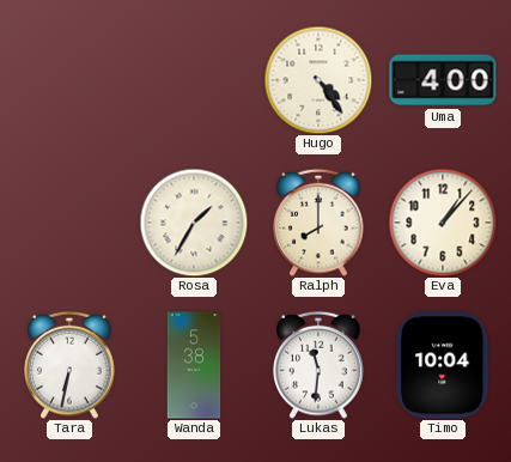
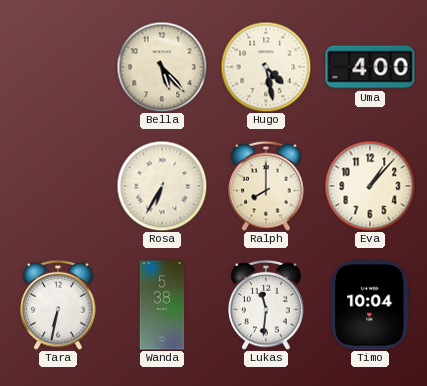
Bella: none -> 5:23
Hugo: 4:24 -> 4:28
Rosa: 1:35 -> 6:35
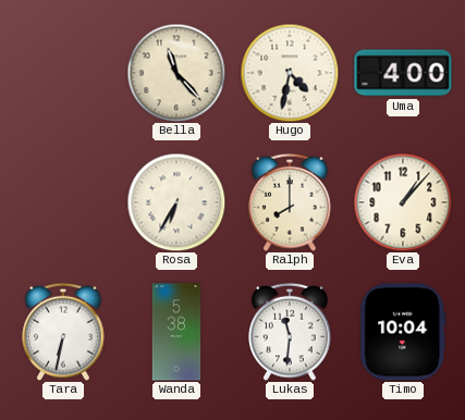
Bella: 5:23 -> 11:23
Hugo: 4:28 -> 4:32
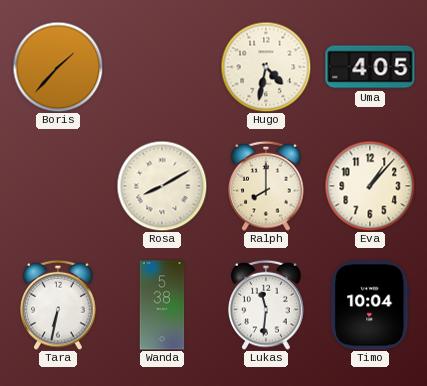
Boris: none -> 1:37
Bella: 11:23 -> none
Uma: 4:00 -> 4:05
Rosa: 6:35 -> 8:10
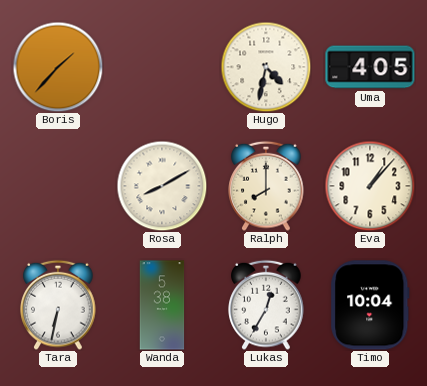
Lukas: 11:31 -> 12:35
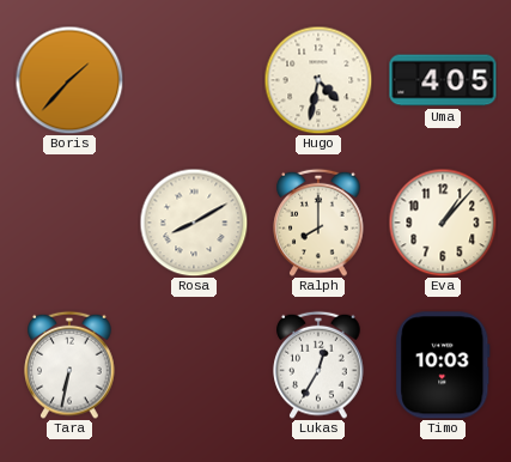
Wanda: 5:38 -> none
Timo: 10:04 -> 10:03
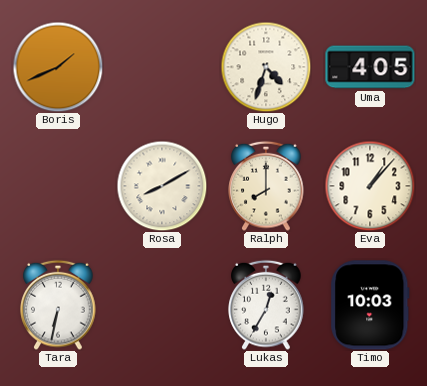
Boris: 1:37 -> 1:41
Hugo: 4:32 -> 4:33
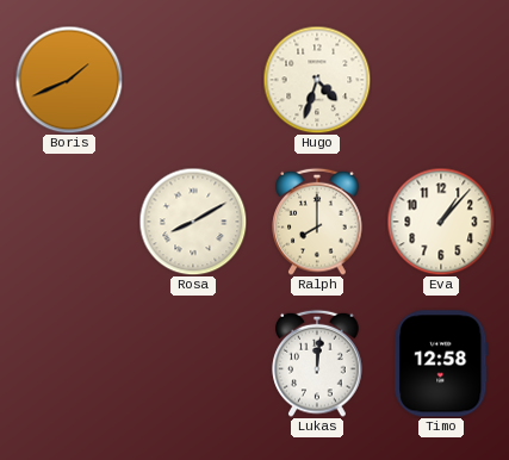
Uma: 4:05 -> none
Tara: 6:32 -> none
Lukas: 12:35 -> 12:01
Timo: 10:03 -> 12:58
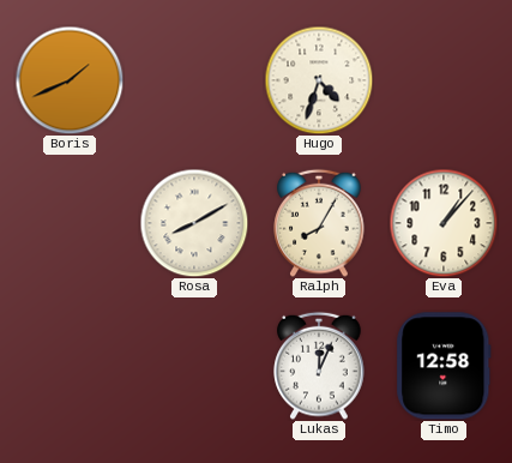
Ralph: 8:00 -> 8:05
Lukas: 12:01 -> 12:04
